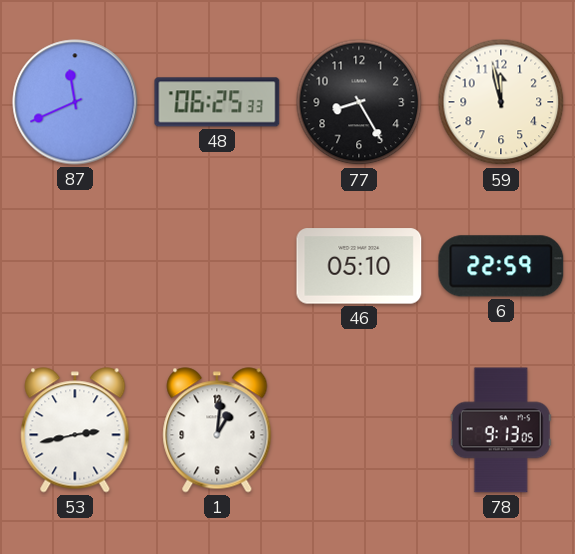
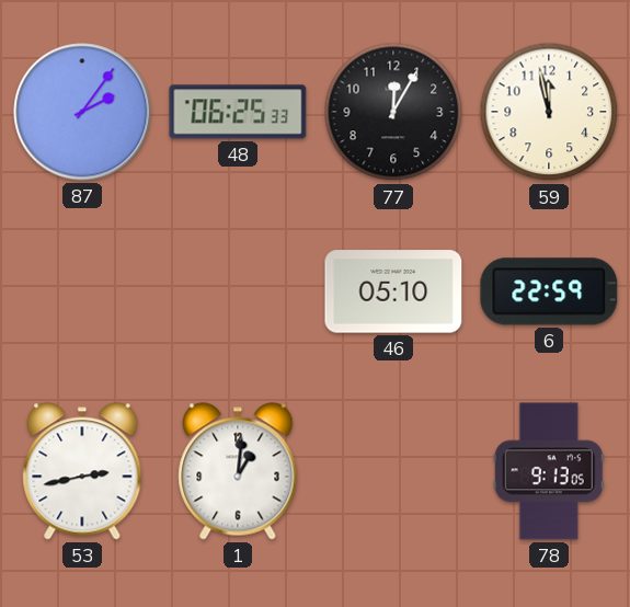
87: 11:41 -> 2:06
77: 8:25 -> 12:05
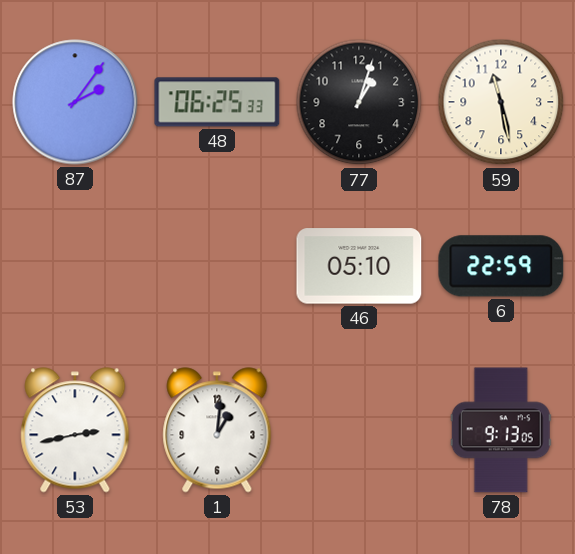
77: 12:05 -> 1:03
59: 11:58 -> 11:28
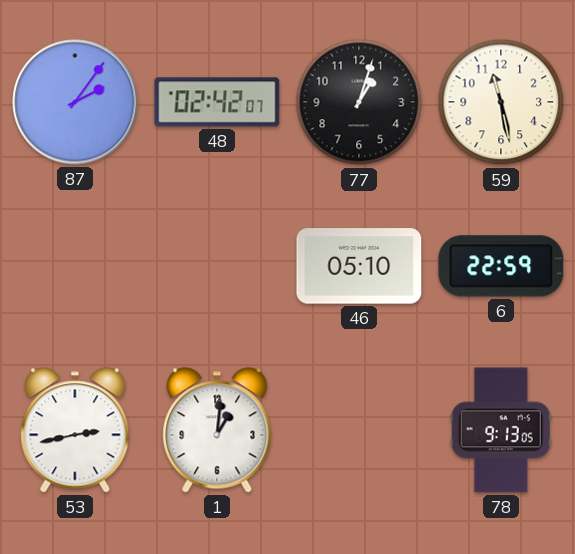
48: 06:25 -> 02:42
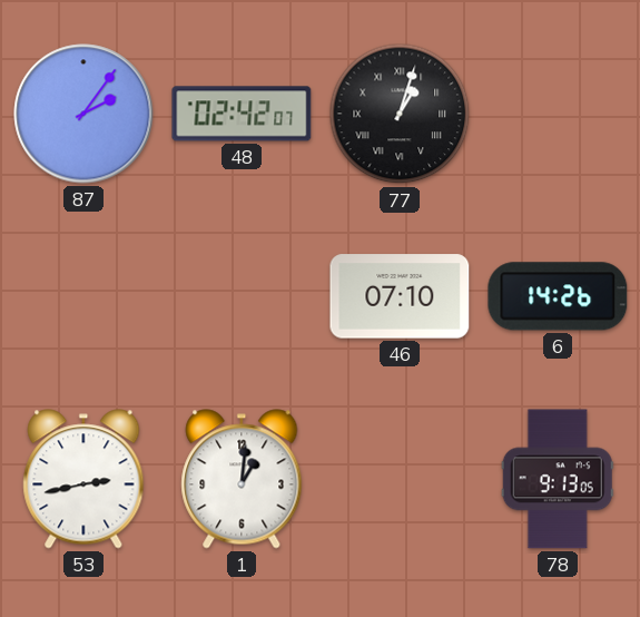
77 numerals: Arabic -> Roman
59: 11:28 -> none
46: 05:10 -> 07:10
6: 22:59 -> 14:26
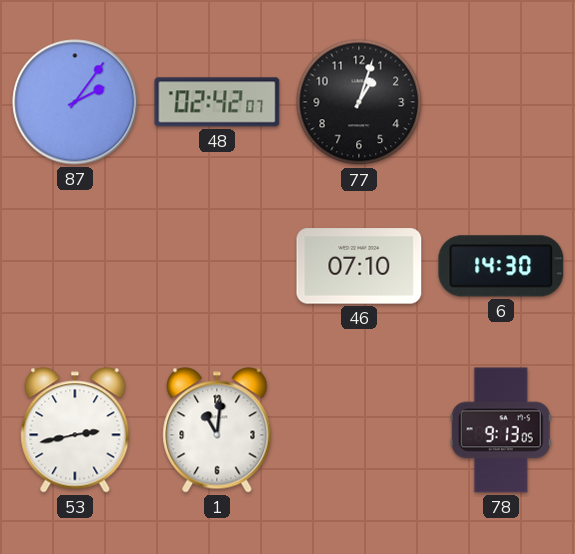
77 numerals: Roman -> Arabic
6: 14:26 -> 14:30
1: 1:01 -> 11:01
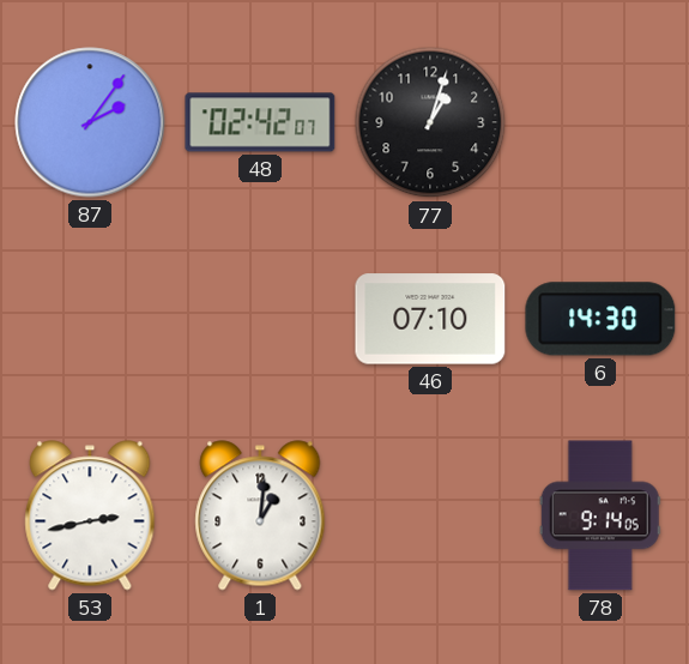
1: 11:01 -> 1:01
78: 9:13 -> 9:14
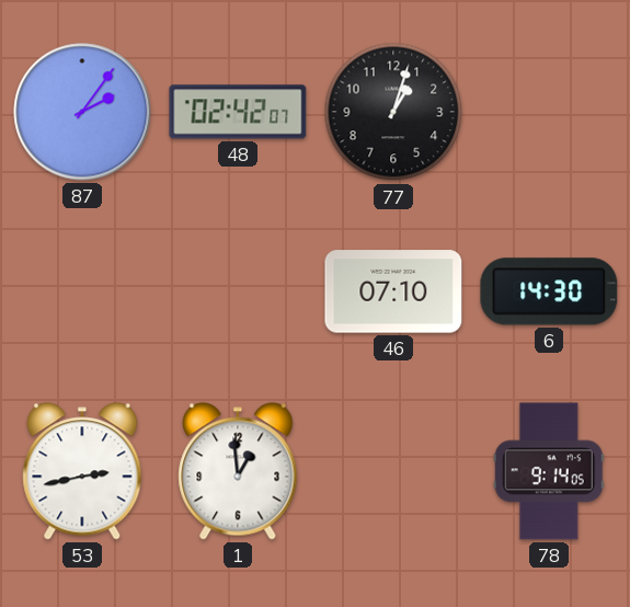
1: 1:01 -> 12:59
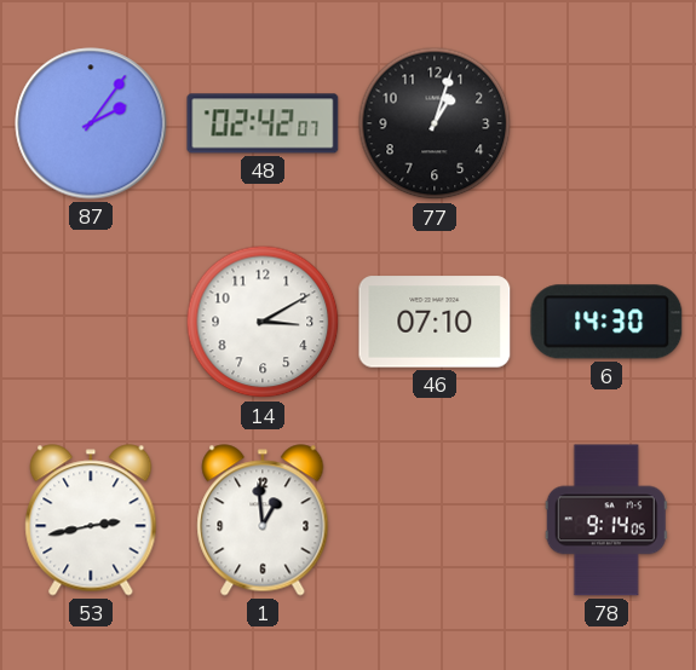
14: none -> 3:10
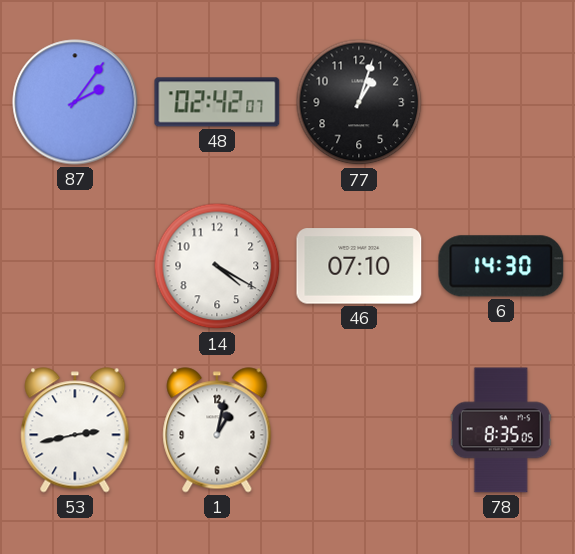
14: 3:10 -> 4:20
1: 12:59 -> 1:02
78: 9:14 -> 8:35
